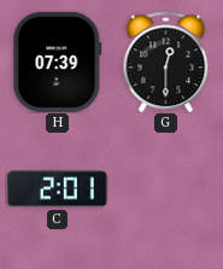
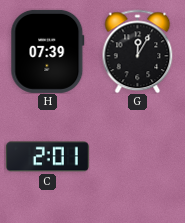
G: 12:30 -> 12:05
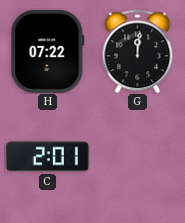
H: 07:39 -> 07:22
G: 12:05 -> 12:01
